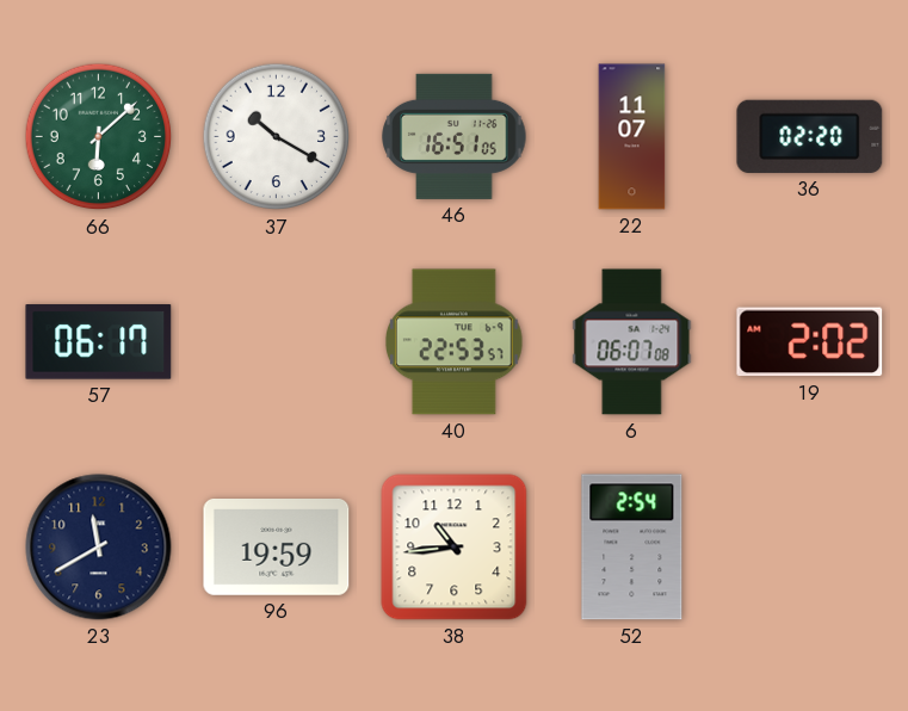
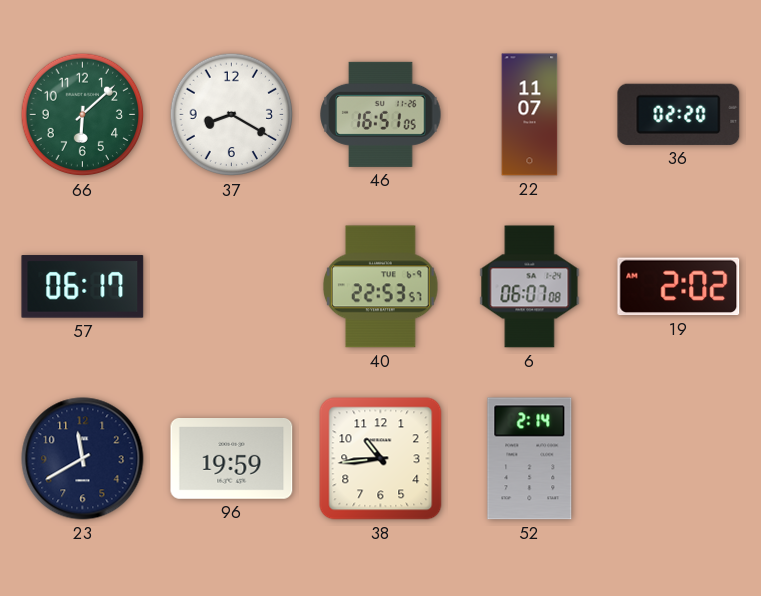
37: 10:20 -> 8:20
52: 2:54 -> 2:14
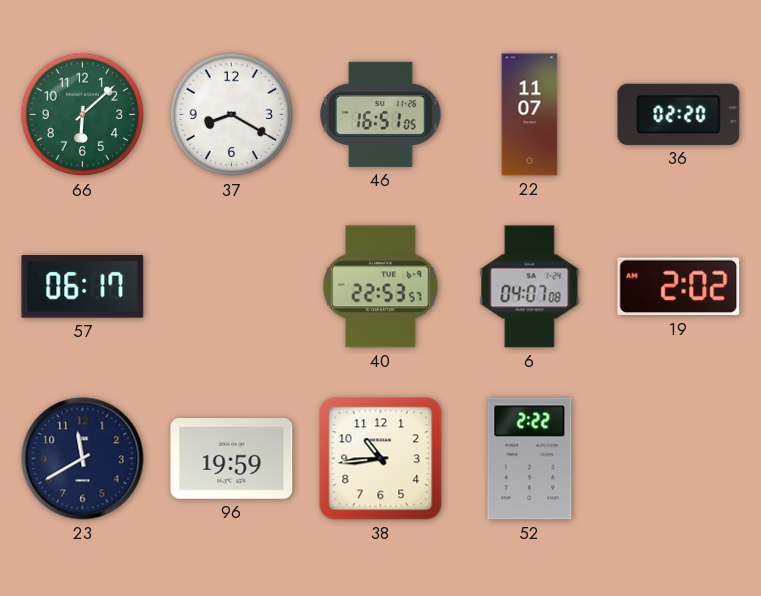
6: 06:07 -> 04:07
52: 2:14 -> 2:22
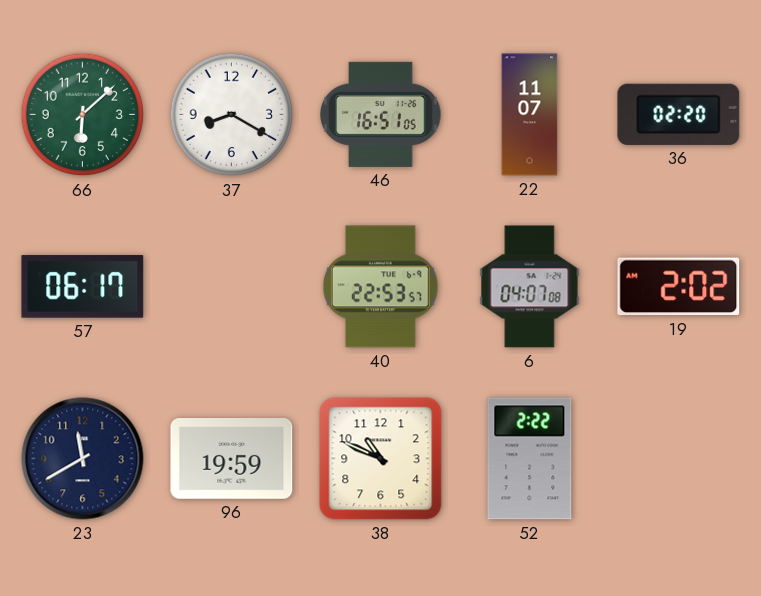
38: 10:44 -> 10:49
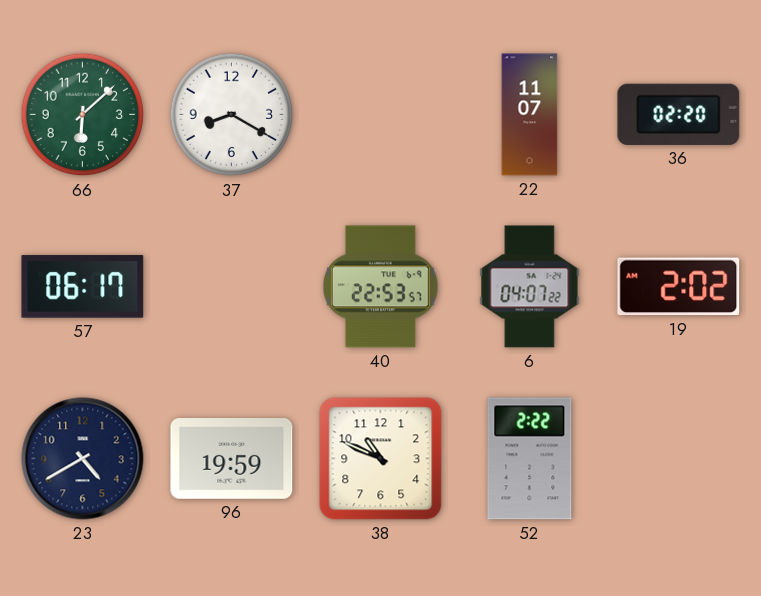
46: 16:51 -> none
6: 04:07:08 -> 04:07:22
23: 11:40 -> 4:40
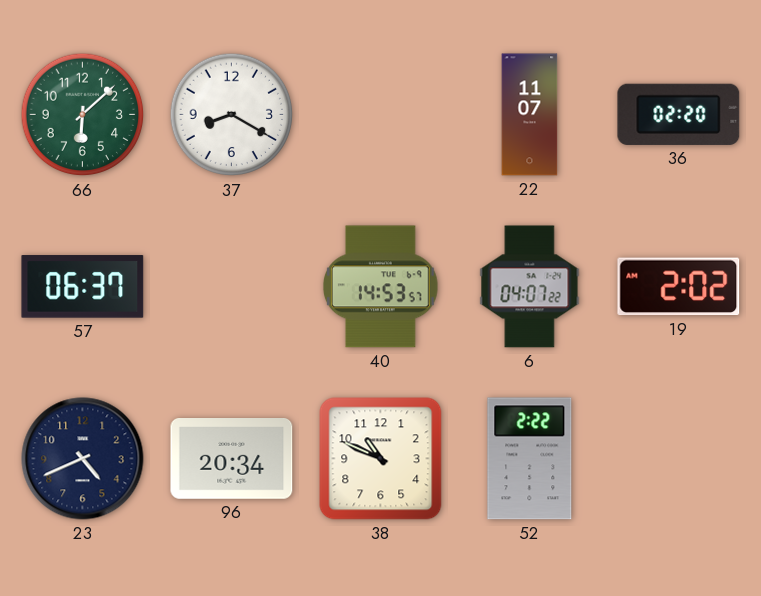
57: 06:17 -> 06:37
40: 22:53 -> 14:53
23: 4:40 -> 4:41
96: 19:59 -> 20:34
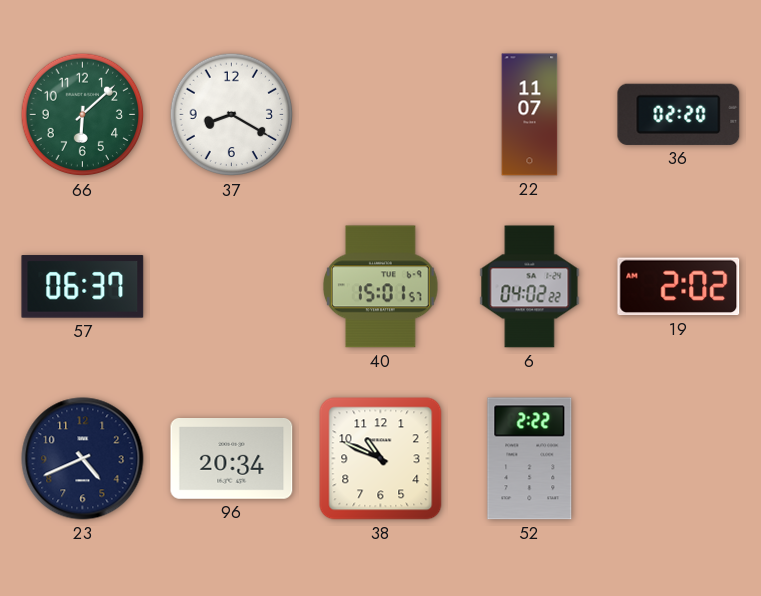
40: 14:53 -> 15:01
6: 04:07 -> 04:02
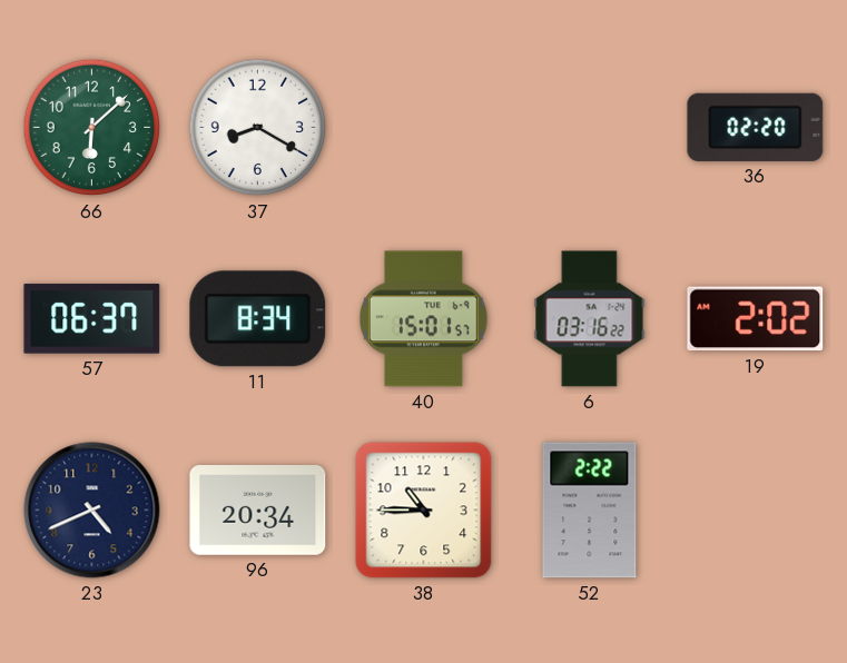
22: 11:07 -> none
11: none -> 8:34
6: 04:02 -> 03:16
38: 10:49 -> 10:45
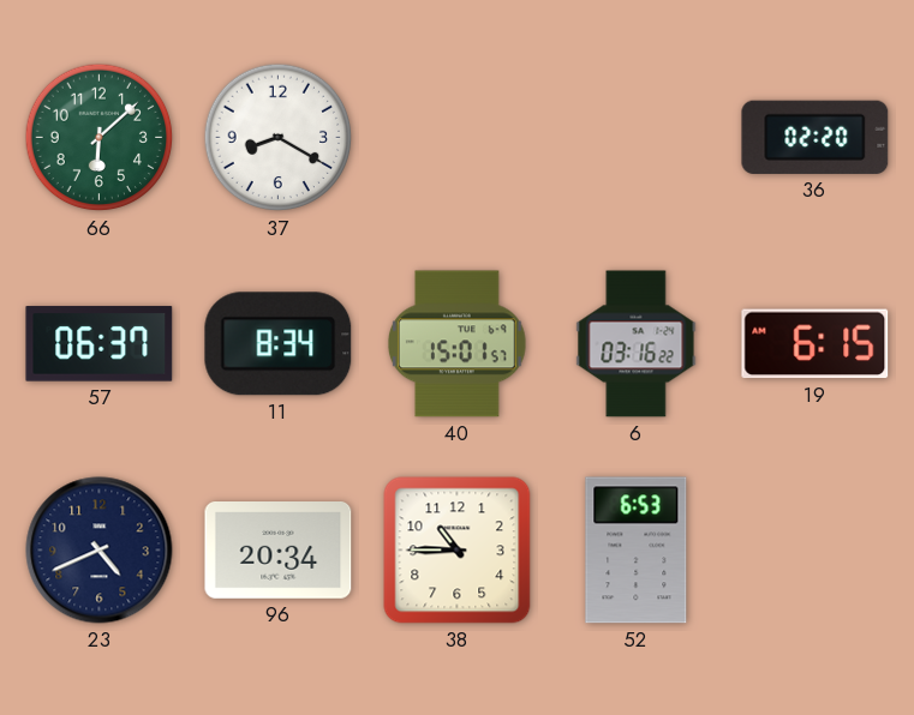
19: 2:02 -> 6:15
52: 2:22 -> 6:53
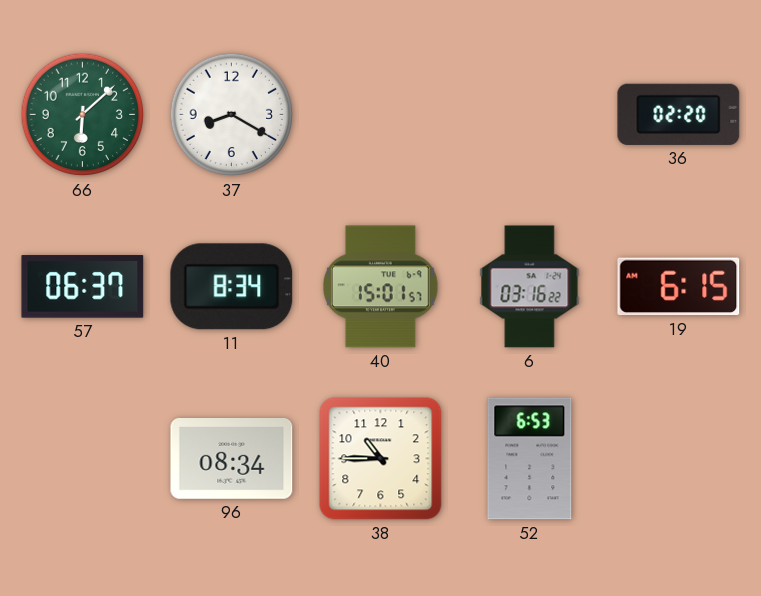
23: 4:41 -> none
96: 20:34 -> 08:34
